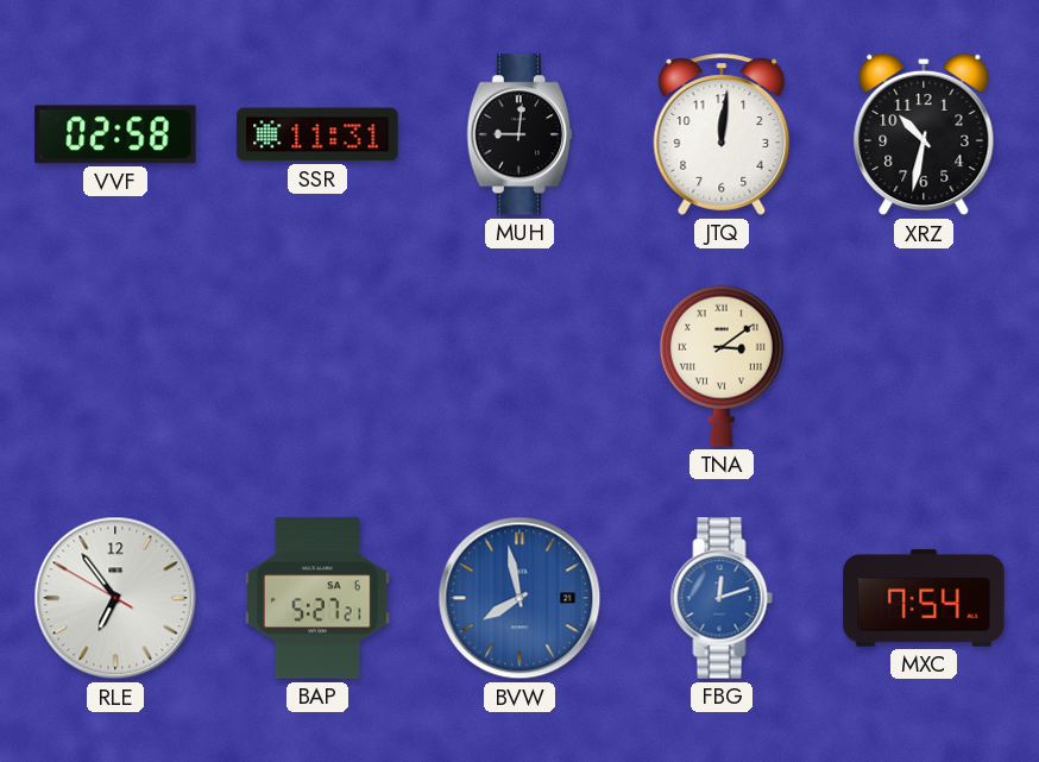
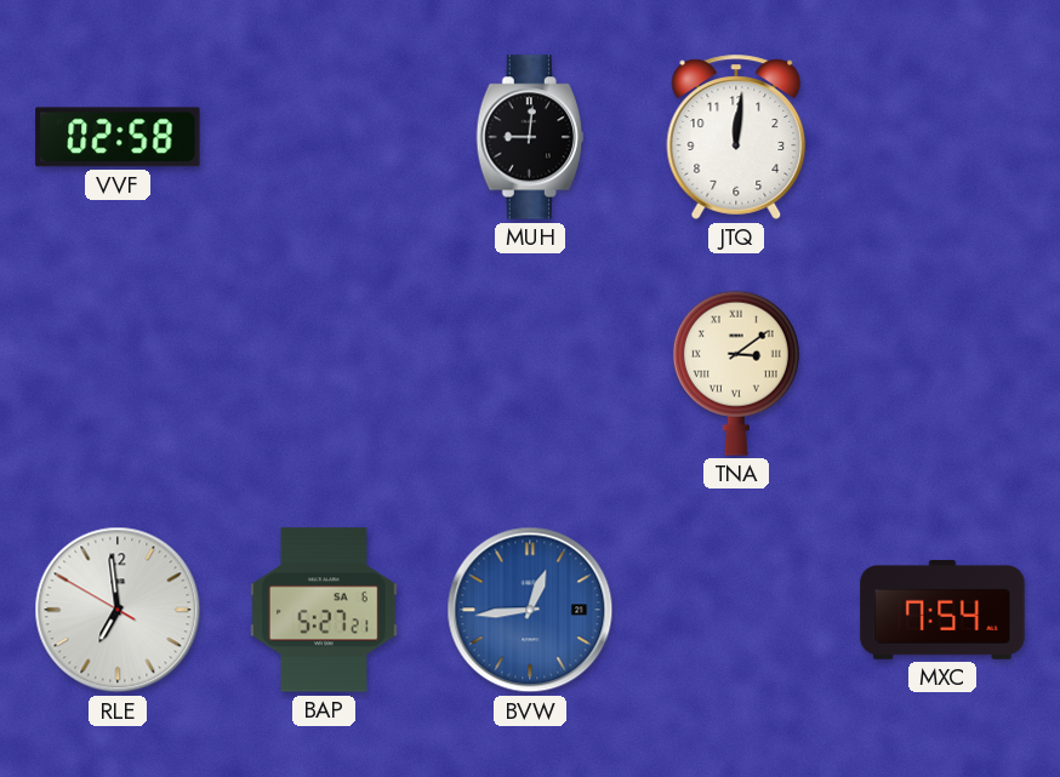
SSR: 11:31 -> none
XRZ: 10:32 -> none
RLE: 6:53 -> 6:58
BVW: 7:58 -> 12:44
FBG: 12:12 -> none
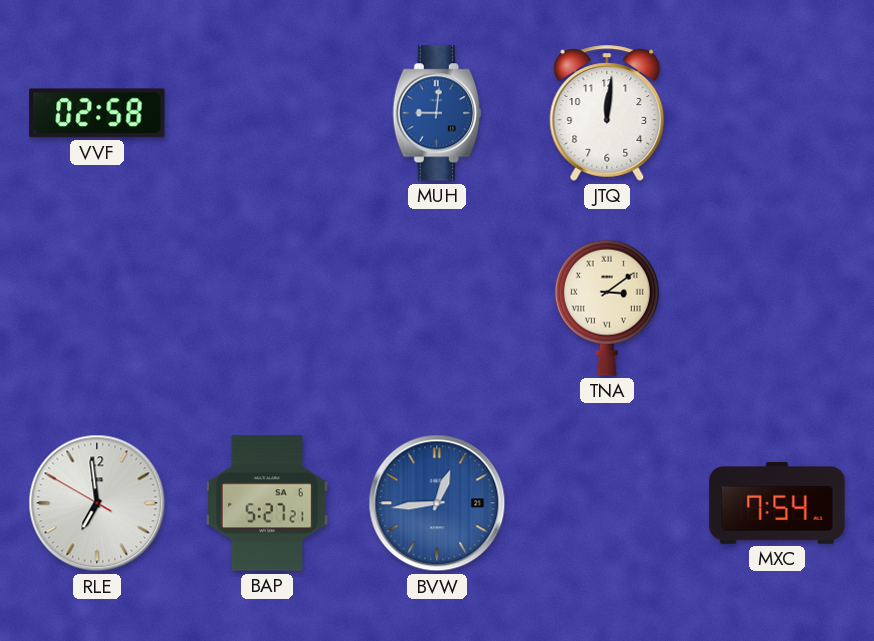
MUH dial: black -> blue
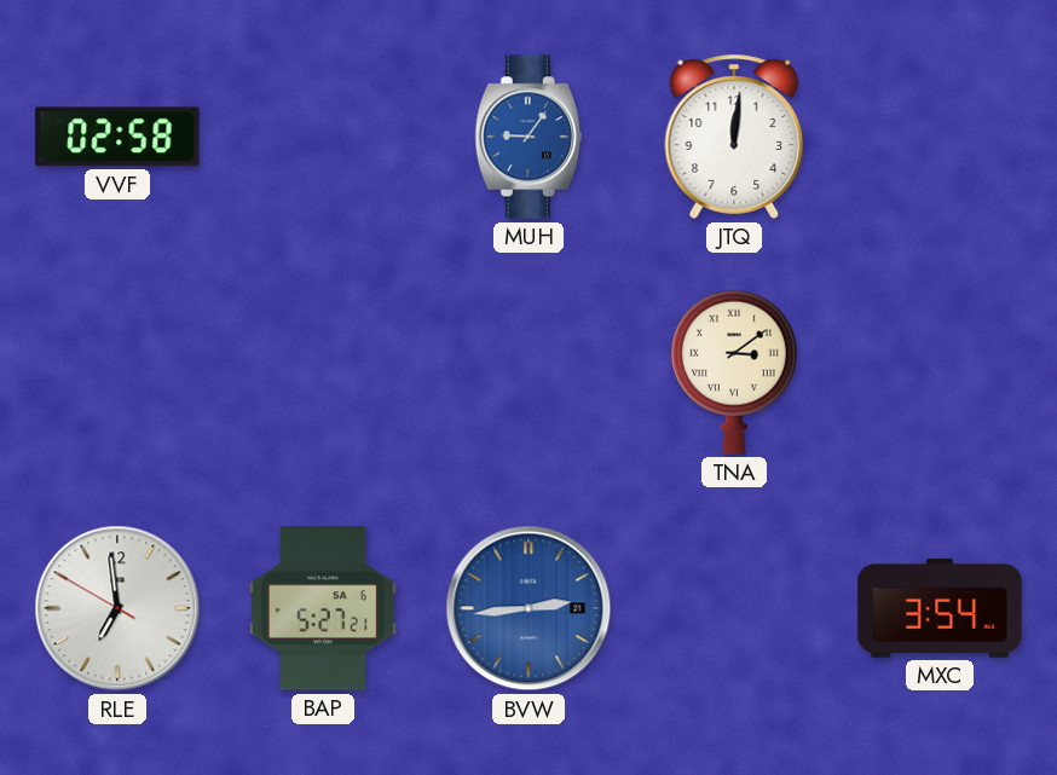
MUH: 9:01 -> 9:06
BVW: 12:44 -> 2:44
MXC: 7:54 -> 3:54
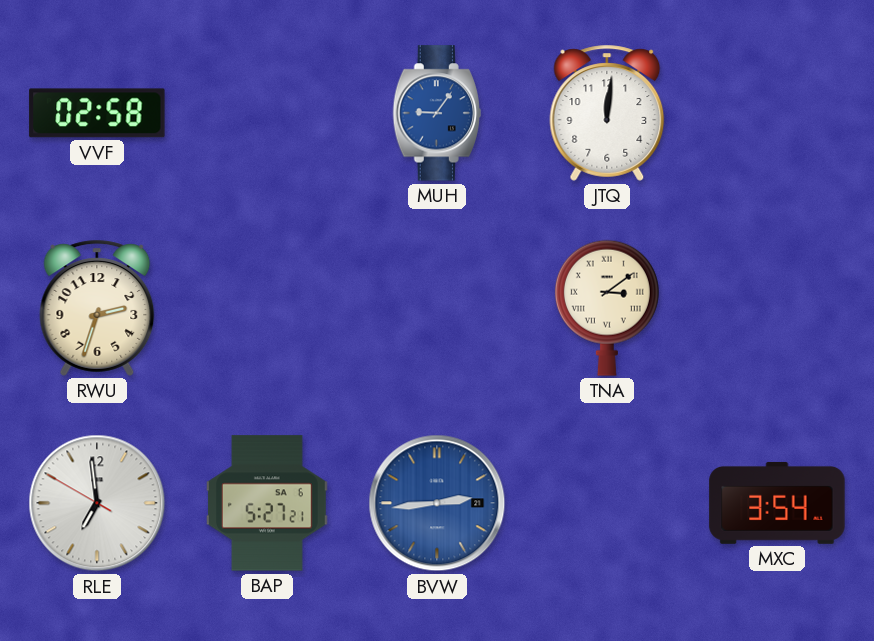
RWU: none -> 2:33
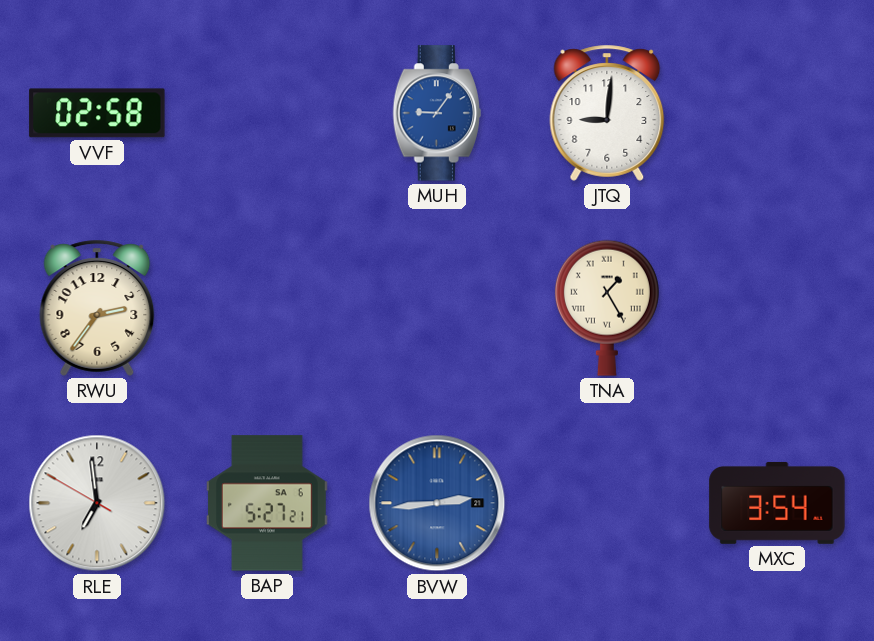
JTQ: 12:01 -> 9:01
RWU: 2:33 -> 2:36
TNA: 3:09 -> 1:25
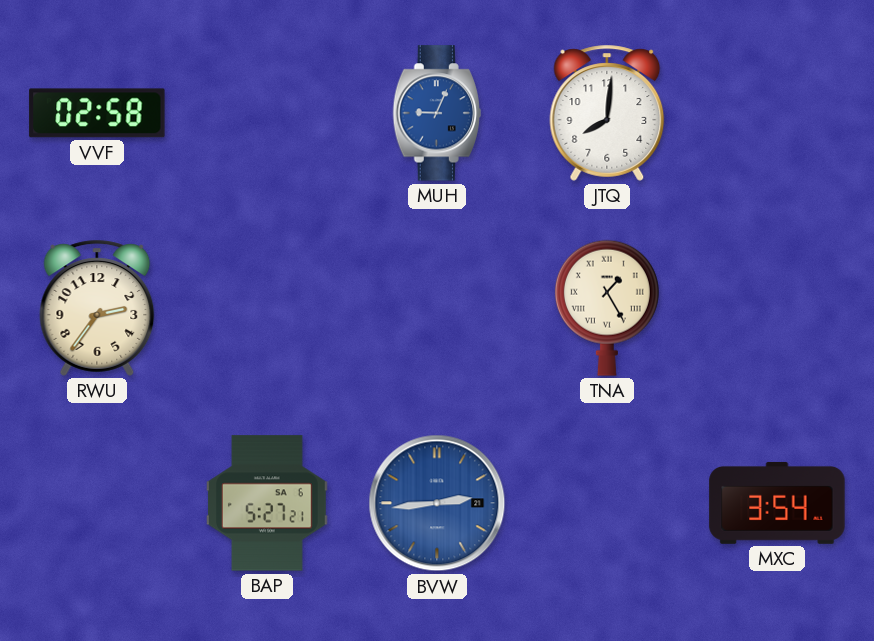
MUH: 9:06 -> 9:04
JTQ: 9:01 -> 8:01
RLE: 6:58 -> none
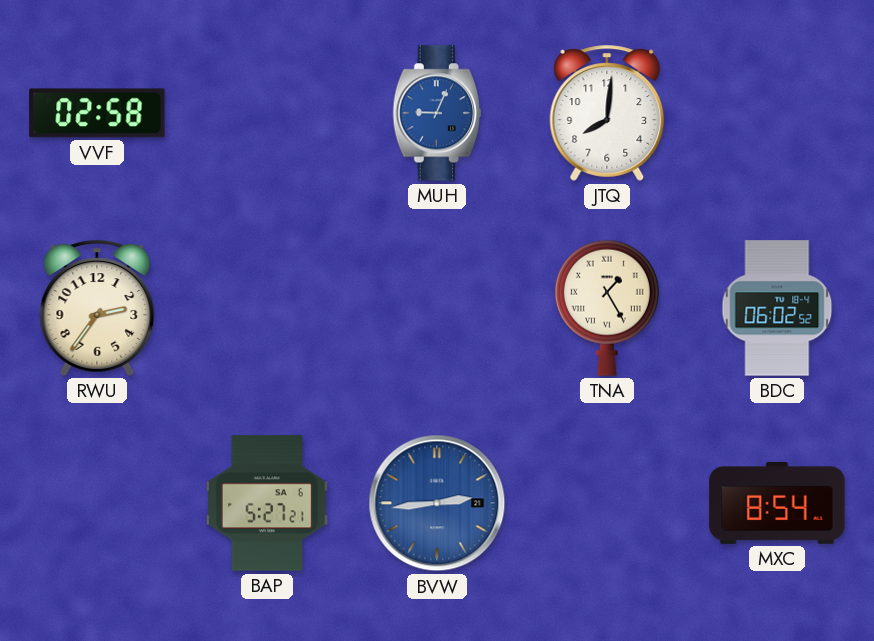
BDC: none -> 06:02
MXC: 3:54 -> 8:54
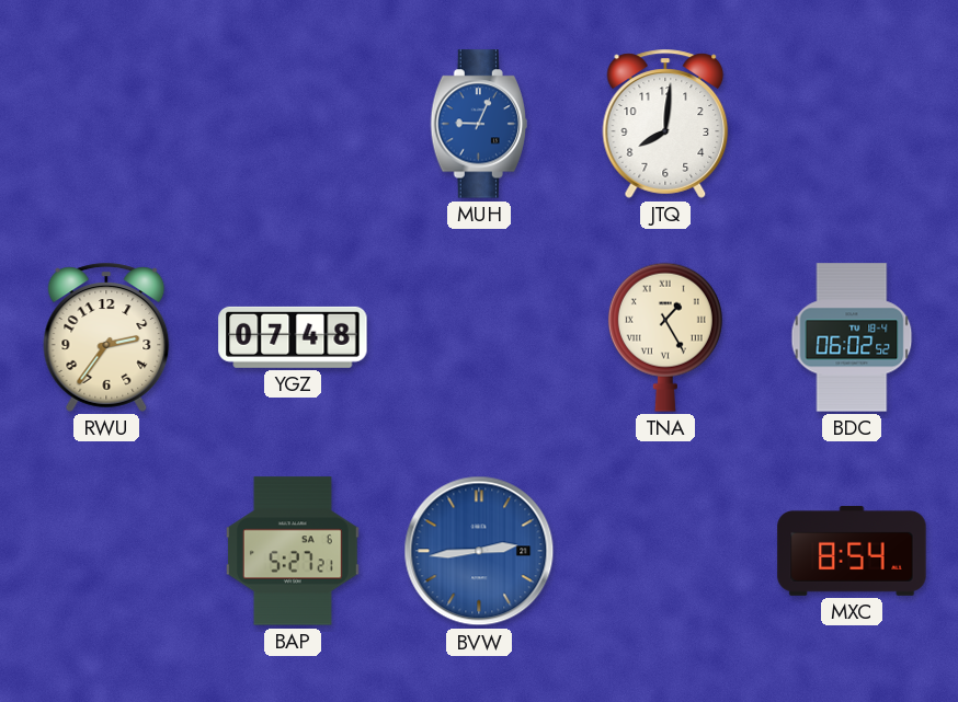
VVF: 02:58 -> none
YGZ: none -> 07:48
